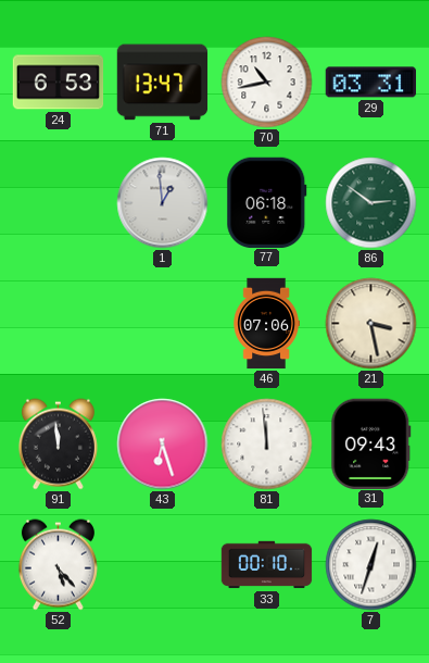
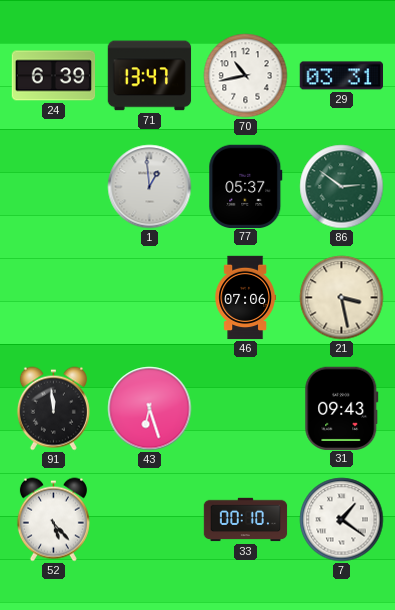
24: 6:53 -> 6:39
77: 06:18 -> 05:37
81: 11:59 -> none
7: 12:33 -> 1:21
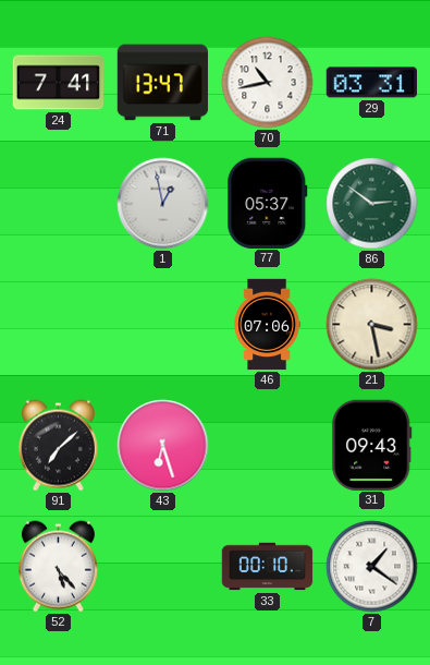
24: 6:39 -> 7:41
1: 12:59 -> 12:58
91: 11:59 -> 7:08
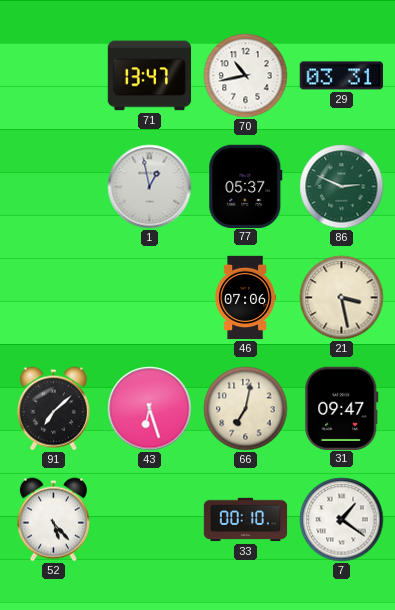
24: 7:41 -> none
86: 2:51 -> 2:49
66: none -> 7:02
31: 09:43 -> 09:47
